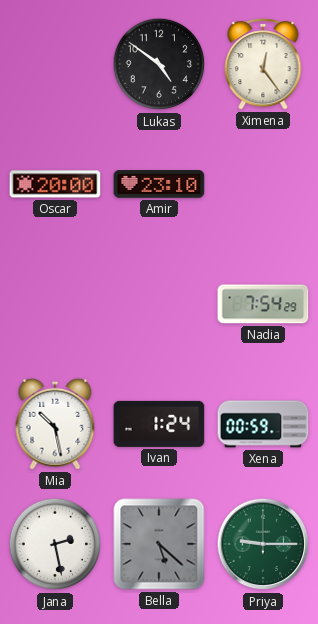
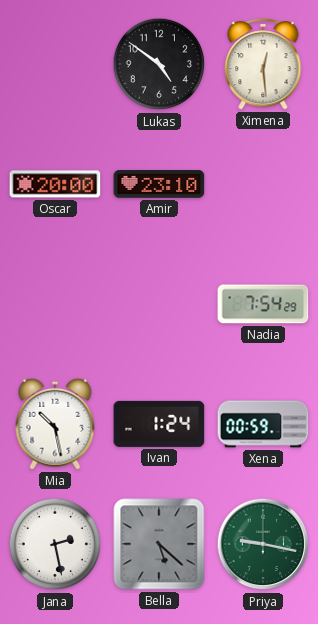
Ximena: 12:24 -> 12:29
Priya: 9:15 -> 9:17
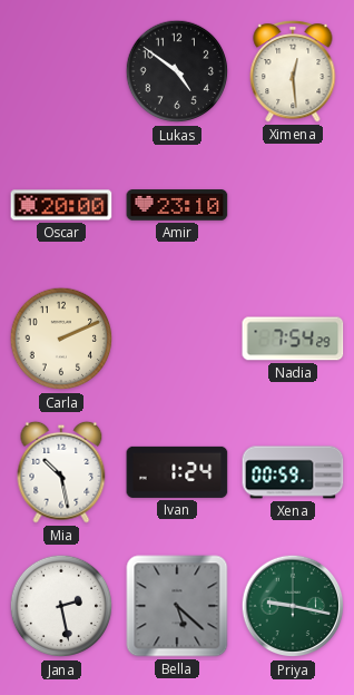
Carla: none -> 2:11
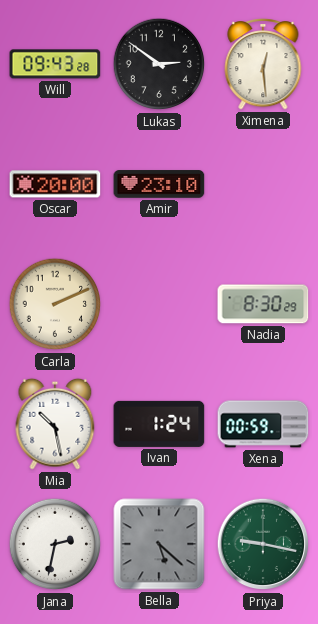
Will: none -> 09:43
Lukas: 4:51 -> 2:51
Nadia: 7:54 -> 8:30
Jana: 2:28 -> 2:32
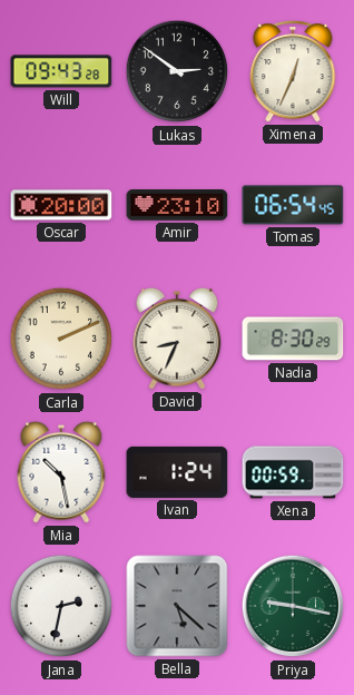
Ximena: 12:29 -> 12:34
Tomas: none -> 06:54
David: none -> 8:34
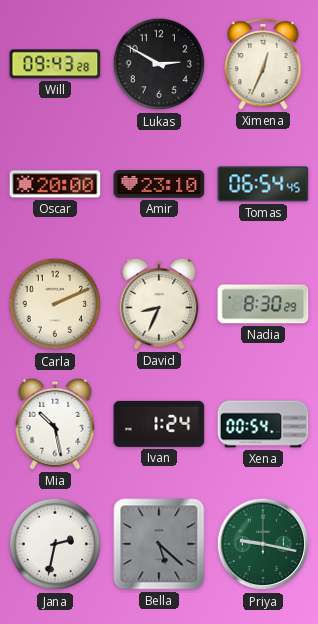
Lukas: 2:51 -> 2:50
Xena: 00:59 -> 00:54
